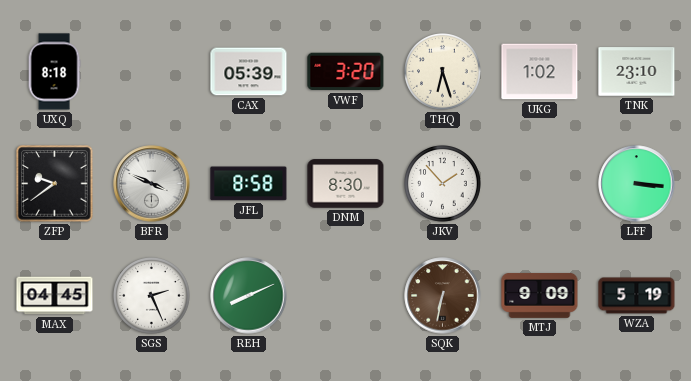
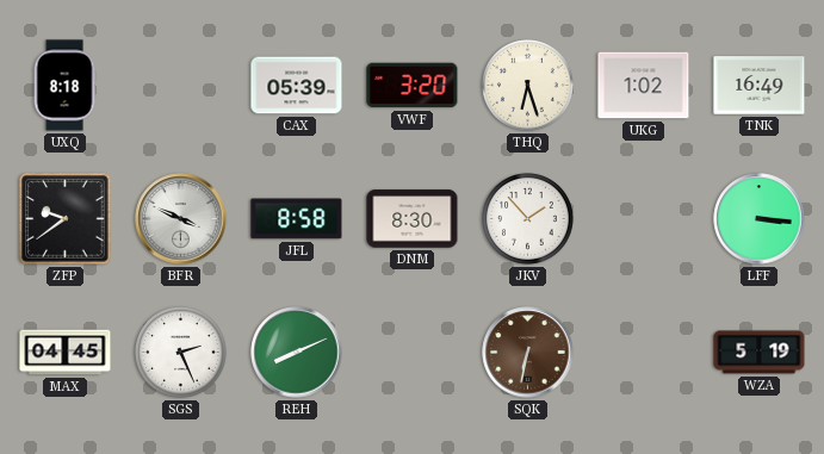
TNK: 23:10 -> 16:49
MTJ: 9:09 -> none
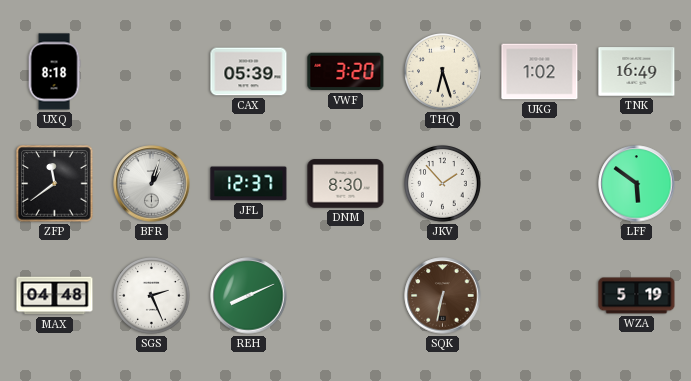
ZFP: 9:39 -> 11:39
BFR: 3:49 -> 1:03
JFL: 8:58 -> 12:37
LFF: 3:16 -> 5:51
MAX: 04:45 -> 04:48
